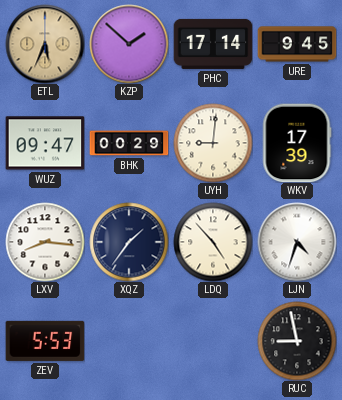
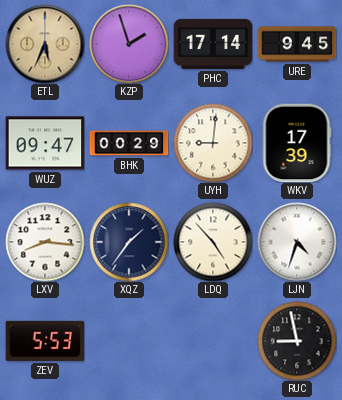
KZP: 1:52 -> 1:57
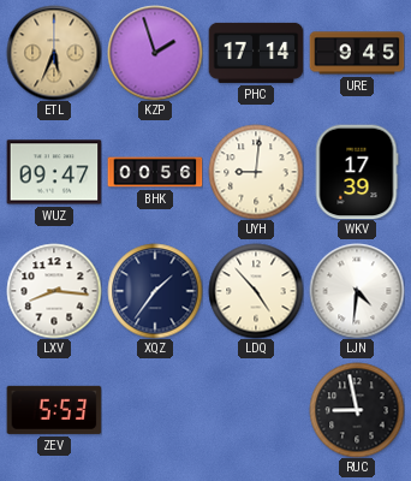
BHK: 00:29 -> 00:56
LJN: 4:33 -> 4:31
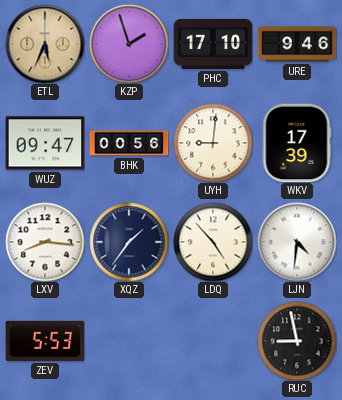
PHC: 17:14 -> 17:10
URE: 9:45 -> 9:46
